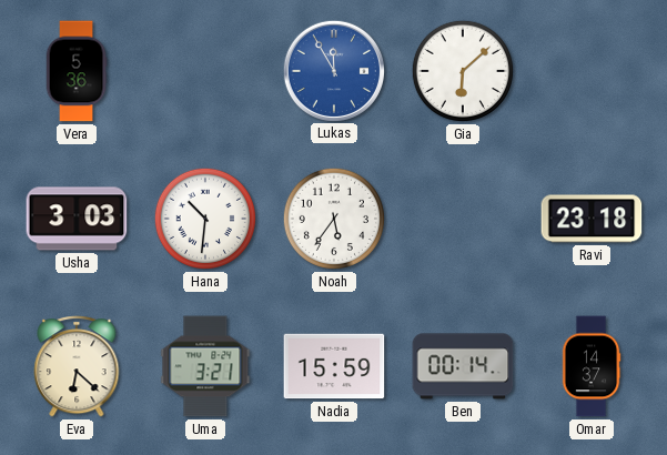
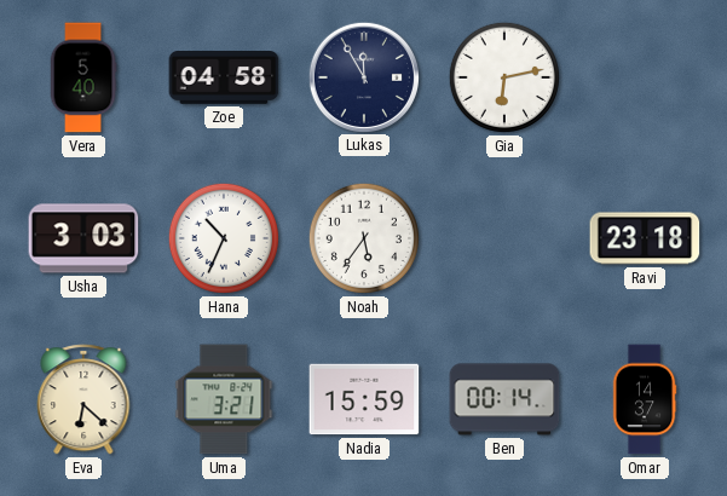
Vera: 5:36 -> 5:40
Zoe: none -> 04:58
Lukas dial: blue -> navy
Gia: 6:08 -> 6:13
Hana: 10:31 -> 10:34
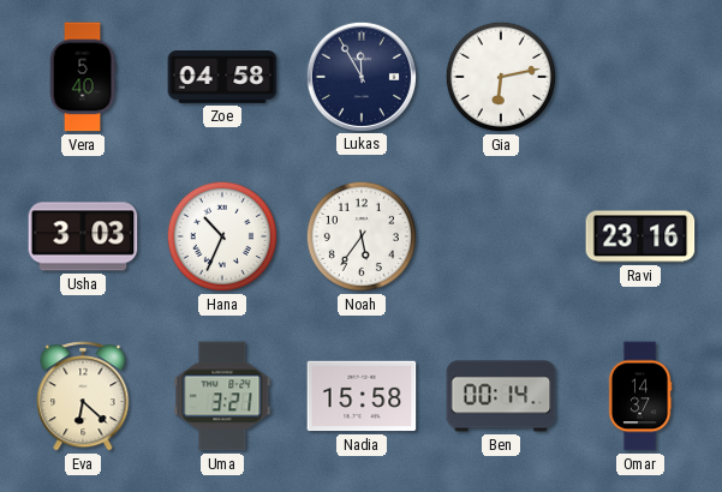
Ravi: 23:18 -> 23:16
Nadia: 15:59 -> 15:58
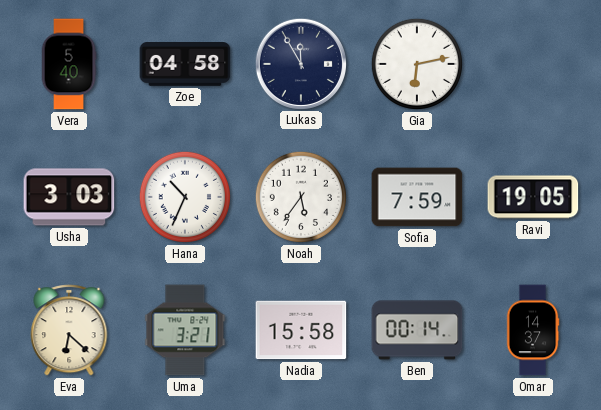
Sofia: none -> 7:59
Ravi: 23:16 -> 19:05
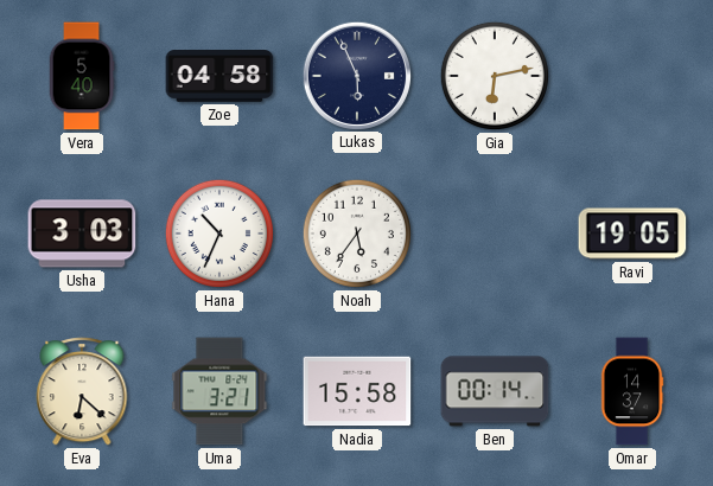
Lukas: 11:55 -> 5:56
Sofia: 7:59 -> none
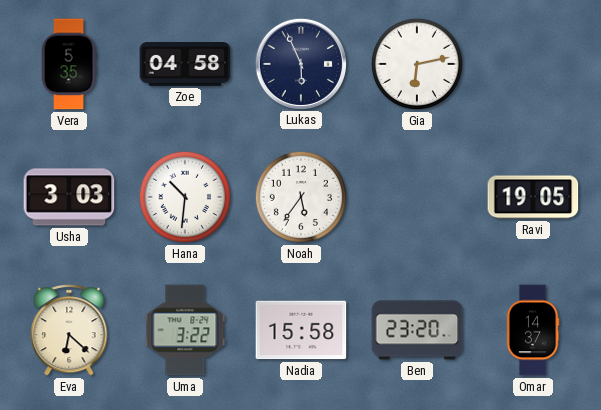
Vera: 5:40 -> 5:35
Hana: 10:34 -> 10:31
Uma: 3:21 -> 3:22
Ben: 00:14 -> 23:20
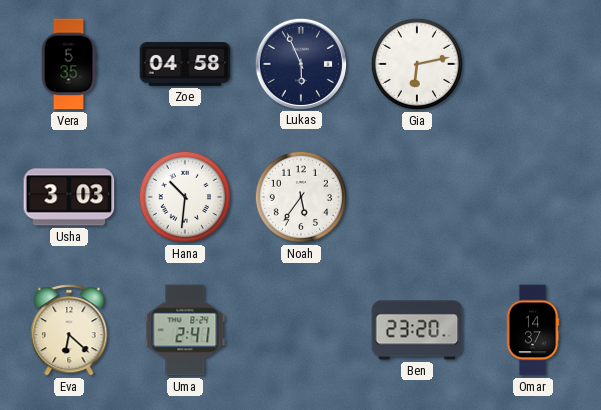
Ravi: 19:05 -> none
Uma: 3:22 -> 2:41
Nadia: 15:58 -> none
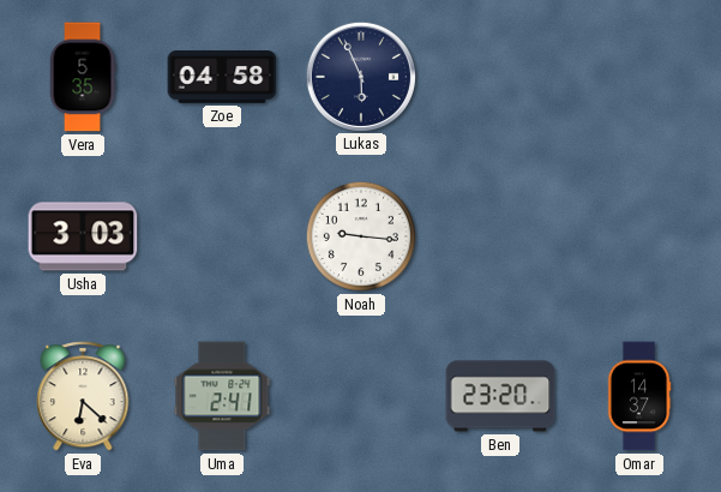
Gia: 6:13 -> none
Hana: 10:31 -> none
Noah: 5:36 -> 9:16
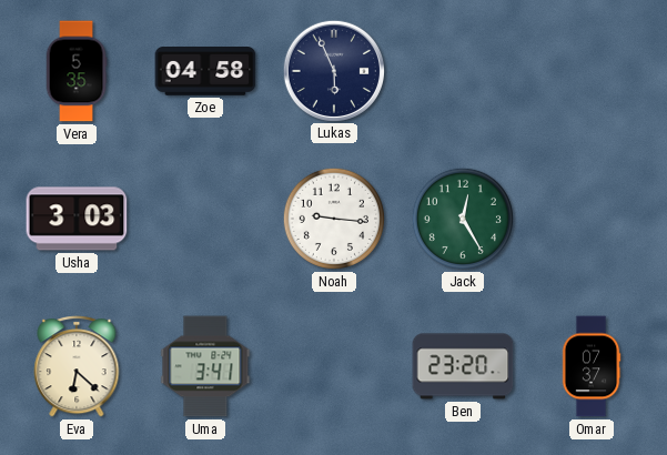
Jack: none -> 12:25
Uma: 2:41 -> 3:41
Omar: 14:37 -> 07:37
